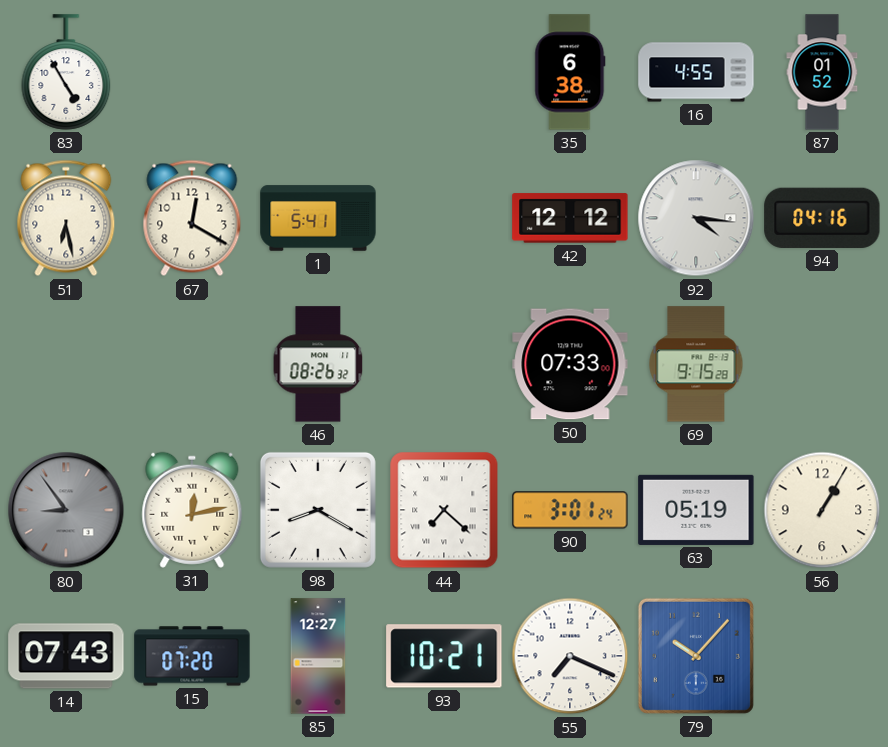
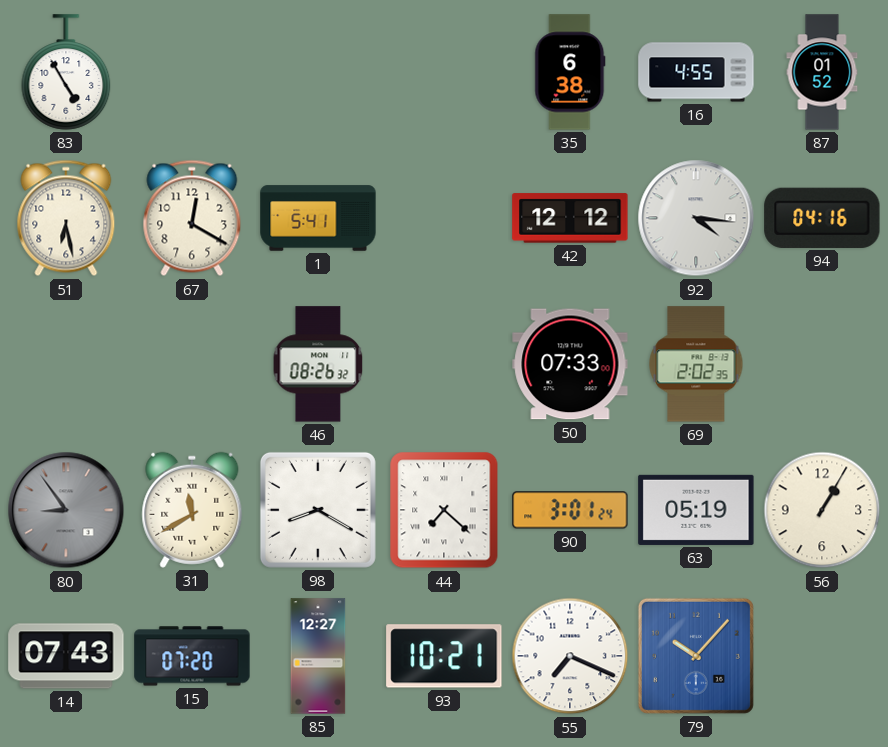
69: 9:15 -> 2:02
31: 12:13 -> 11:40
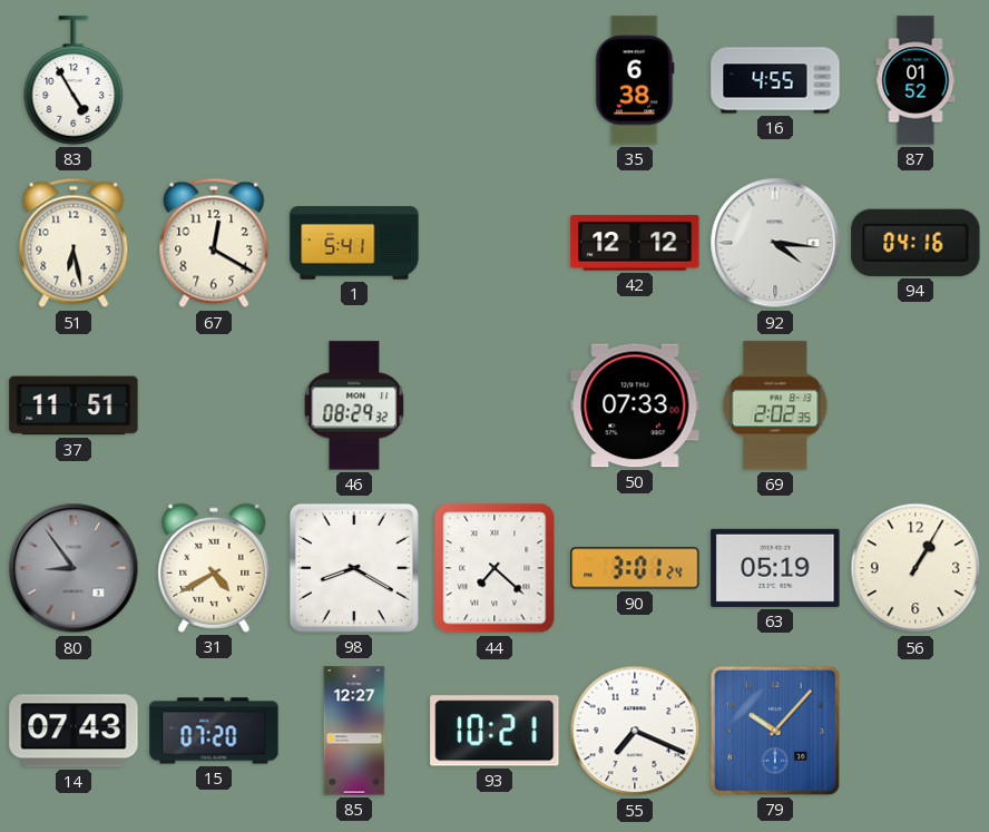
37: none -> 11:51
46: 08:26 -> 08:29
31: 11:40 -> 4:40
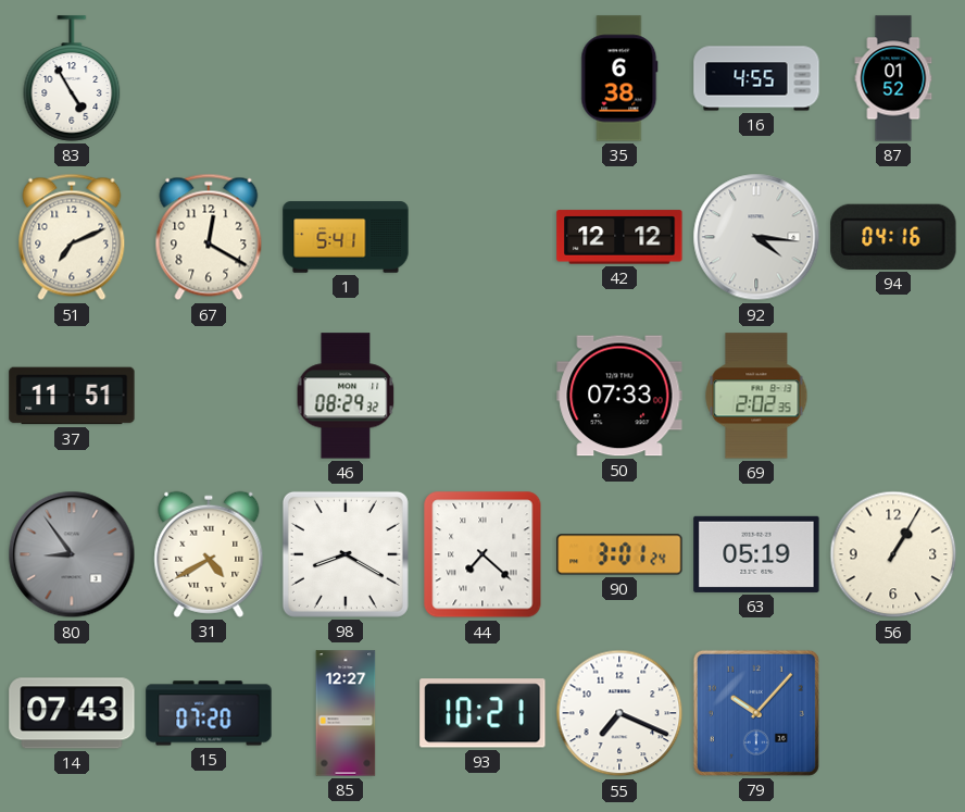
51: 6:28 -> 7:11
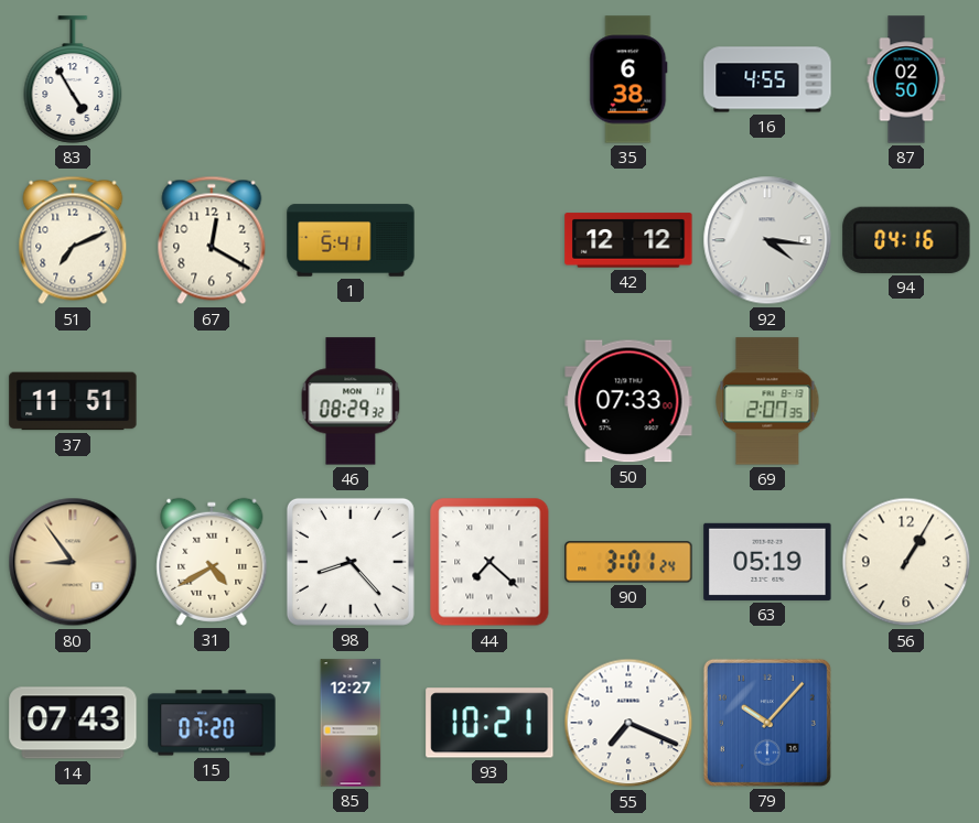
87: 01:52 -> 02:50
69: 2:02 -> 2:07
80 dial: grey -> champagne
98: 8:20 -> 8:23
